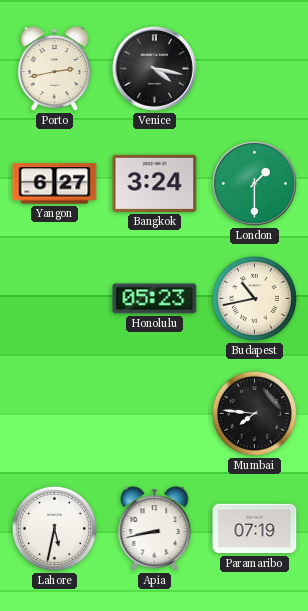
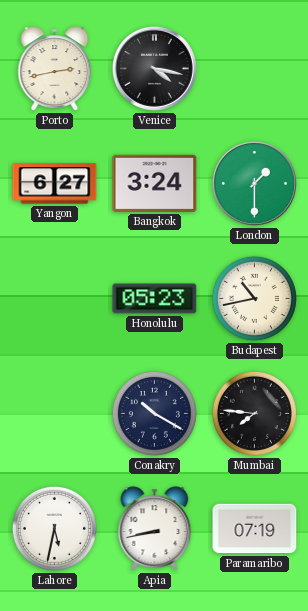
Conakry: none -> 10:20
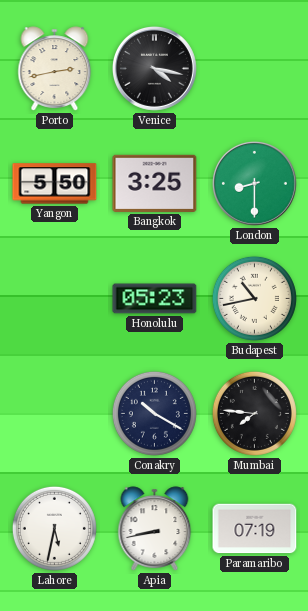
Yangon: 6:27 -> 5:50
Bangkok: 3:24 -> 3:25
London: 1:30 -> 8:30
